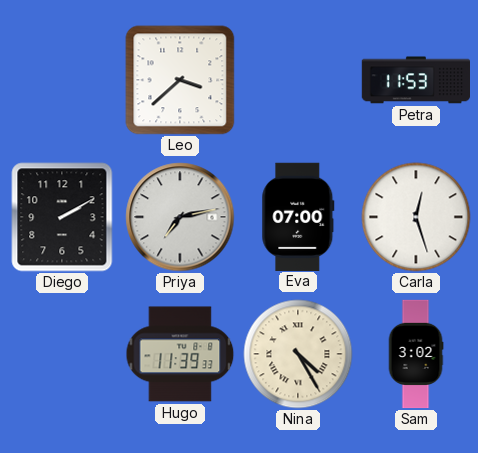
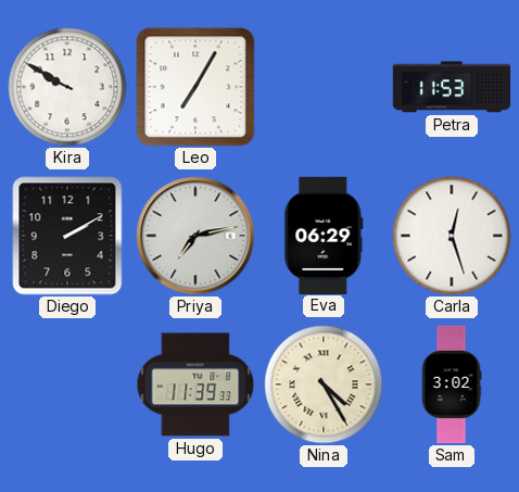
Kira: none -> 9:50
Leo: 3:38 -> 7:05
Eva: 07:00 -> 06:29
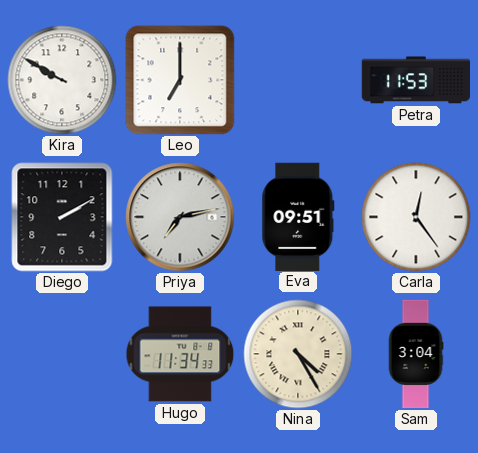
Leo: 7:05 -> 7:00
Eva: 06:29 -> 09:51
Carla: 12:27 -> 12:24
Hugo: 11:39 -> 11:34
Sam: 3:02 -> 3:04
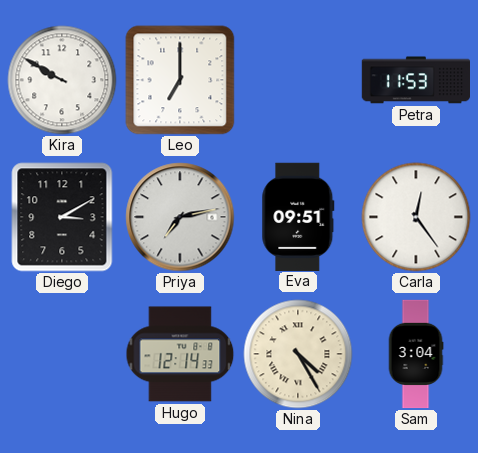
Diego: 2:10 -> 3:10
Hugo: 11:34 -> 12:14
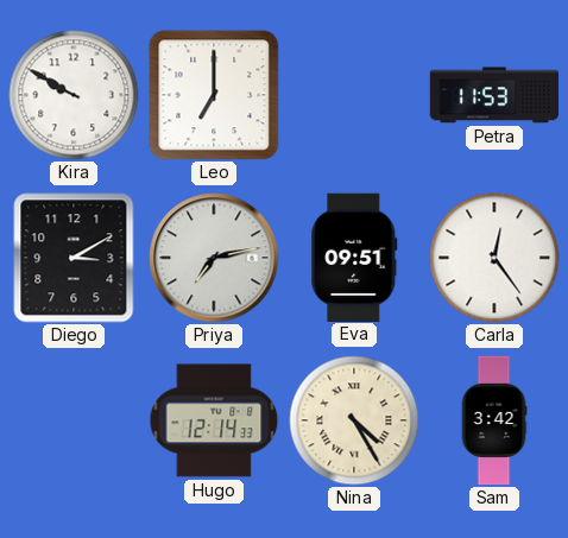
Sam: 3:04 -> 3:42
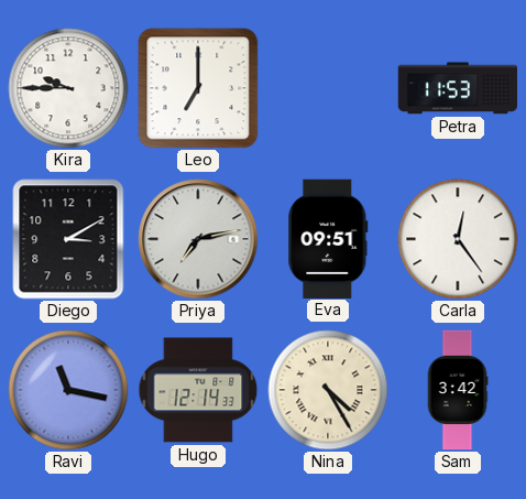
Kira: 9:50 -> 9:45
Ravi: none -> 11:17
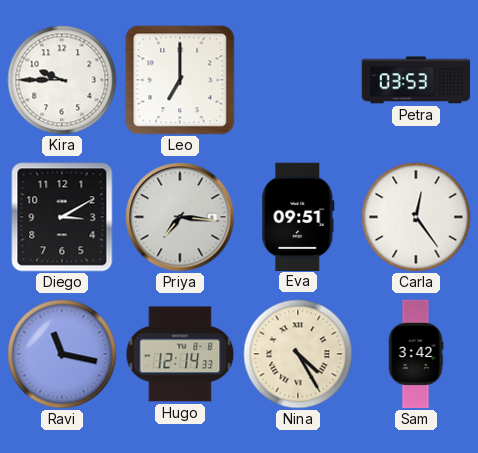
Petra: 11:53 -> 03:53
Priya: 7:13 -> 7:16
